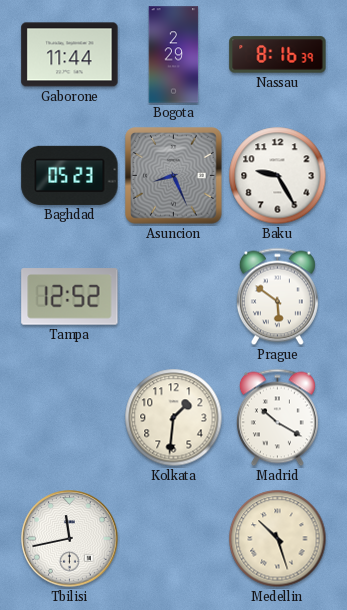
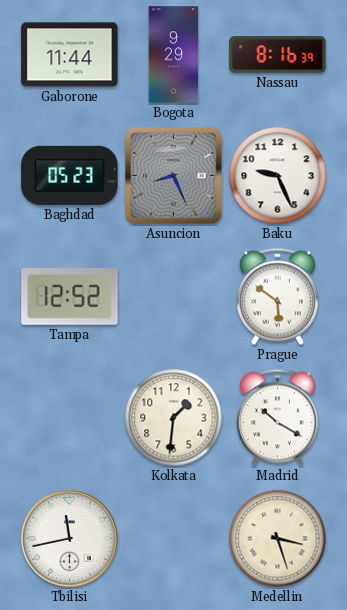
Bogota: 2:29 -> 9:29
Baku: 9:25 -> 9:26
Medellin: 10:27 -> 3:27
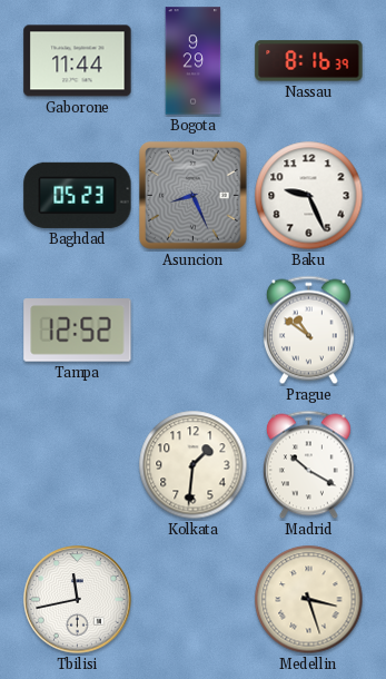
Prague: 5:51 -> 10:51
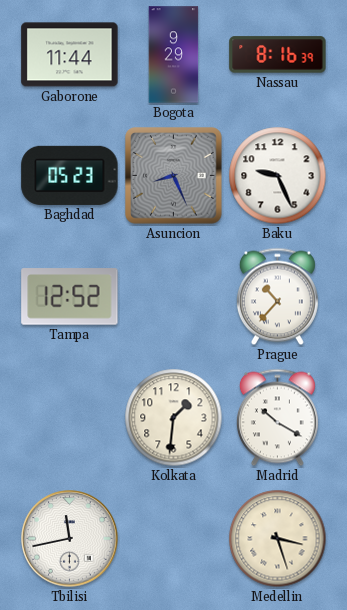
Prague: 10:51 -> 10:37
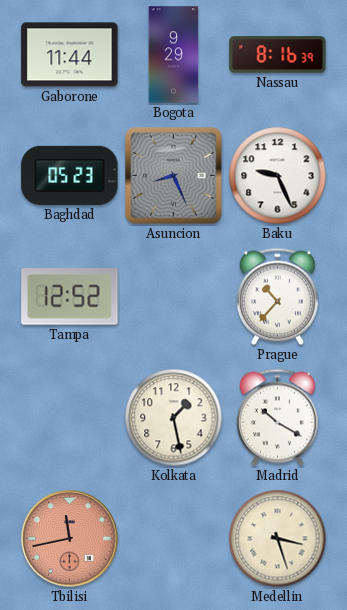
Kolkata: 1:31 -> 1:28
Tbilisi dial: white -> salmon
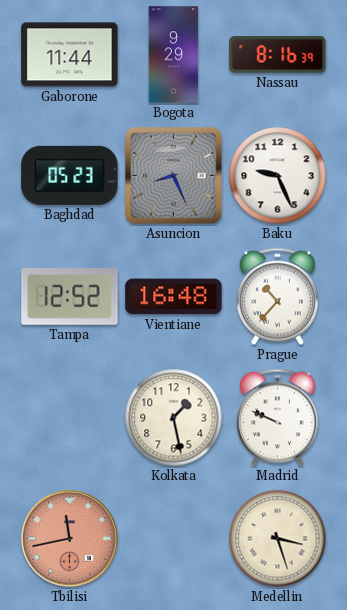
Vientiane: none -> 16:48
Madrid: 10:20 -> 9:49
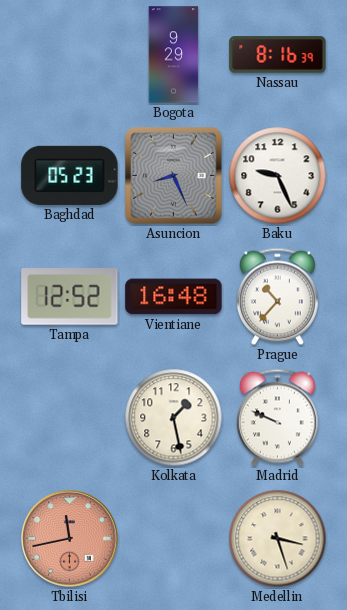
Gaborone: 11:44 -> none
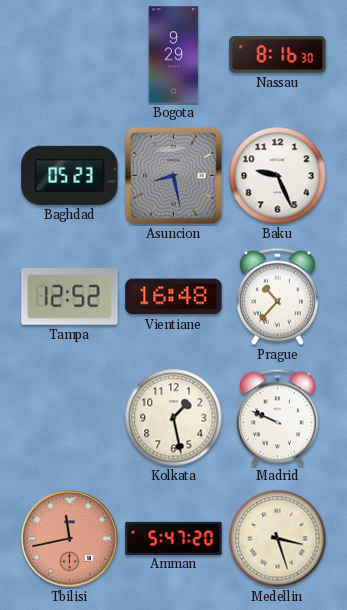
Nassau: 8:16:39 -> 8:16:30
Asuncion: 8:26 -> 8:28
Amman: none -> 5:47
